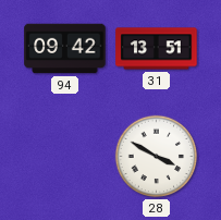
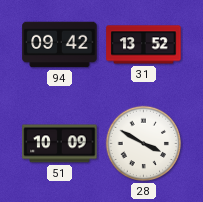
31: 13:51 -> 13:52
51: none -> 10:09
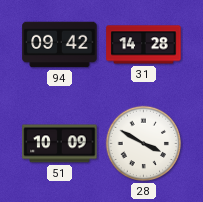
31: 13:52 -> 14:28
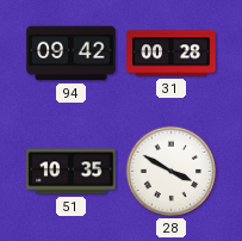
31: 14:28 -> 00:28
51: 10:09 -> 10:35
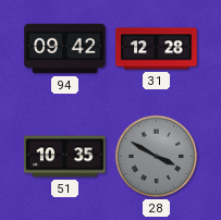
31: 00:28 -> 12:28
28 dial: white -> grey
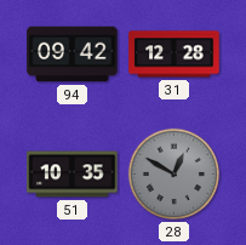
28: 3:50 -> 12:50
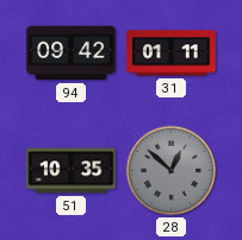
31: 12:28 -> 01:11
28: 12:50 -> 12:52
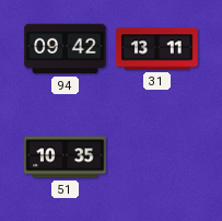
31: 01:11 -> 13:11
28: 12:52 -> none
